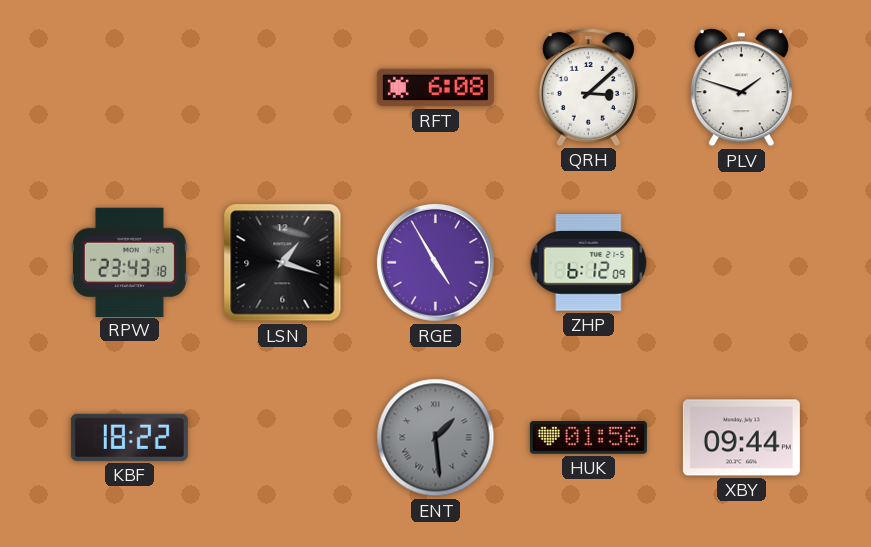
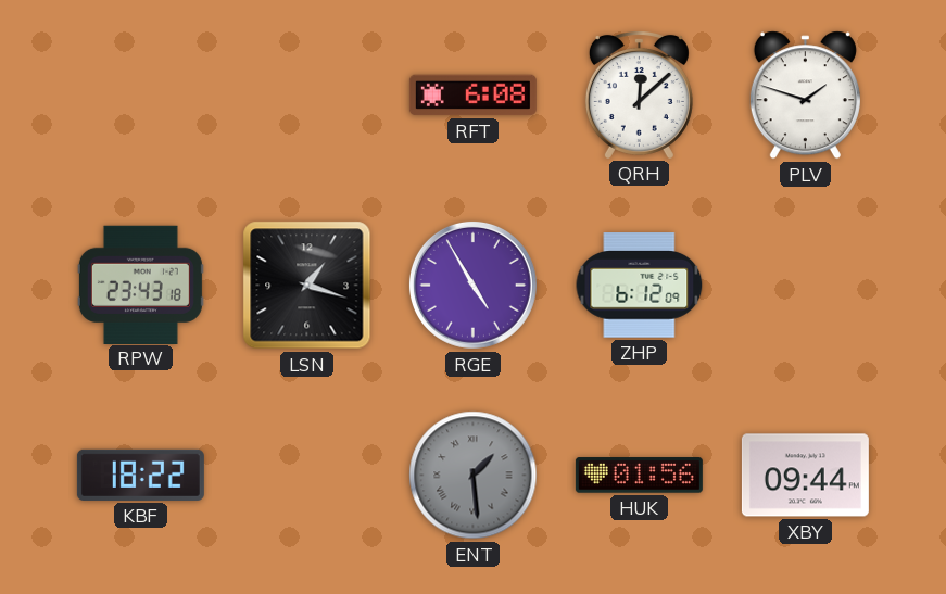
QRH: 3:08 -> 12:08
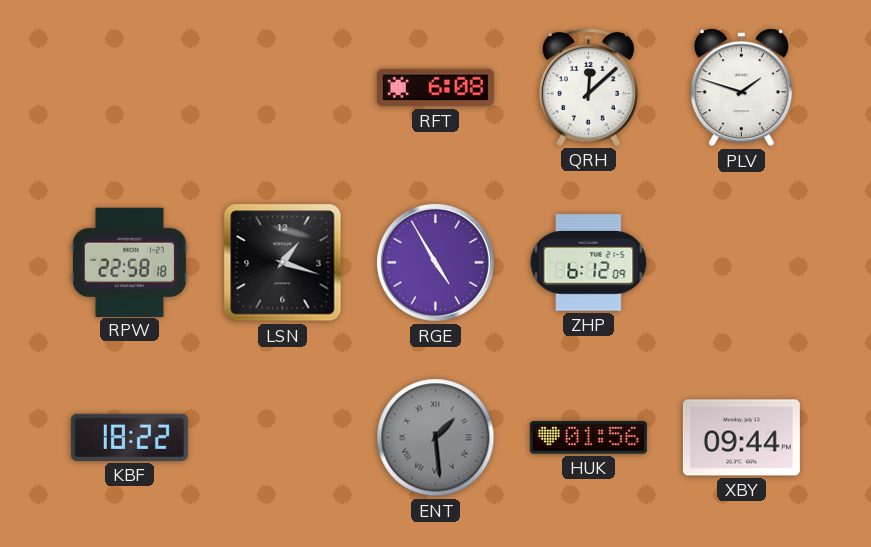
RPW: 23:43 -> 22:58
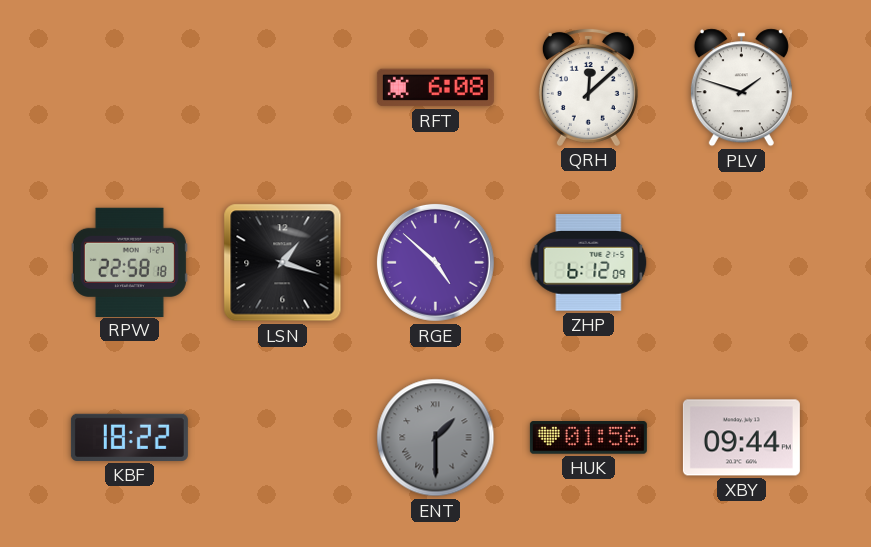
RGE: 4:55 -> 4:52
ENT: 1:29 -> 1:30
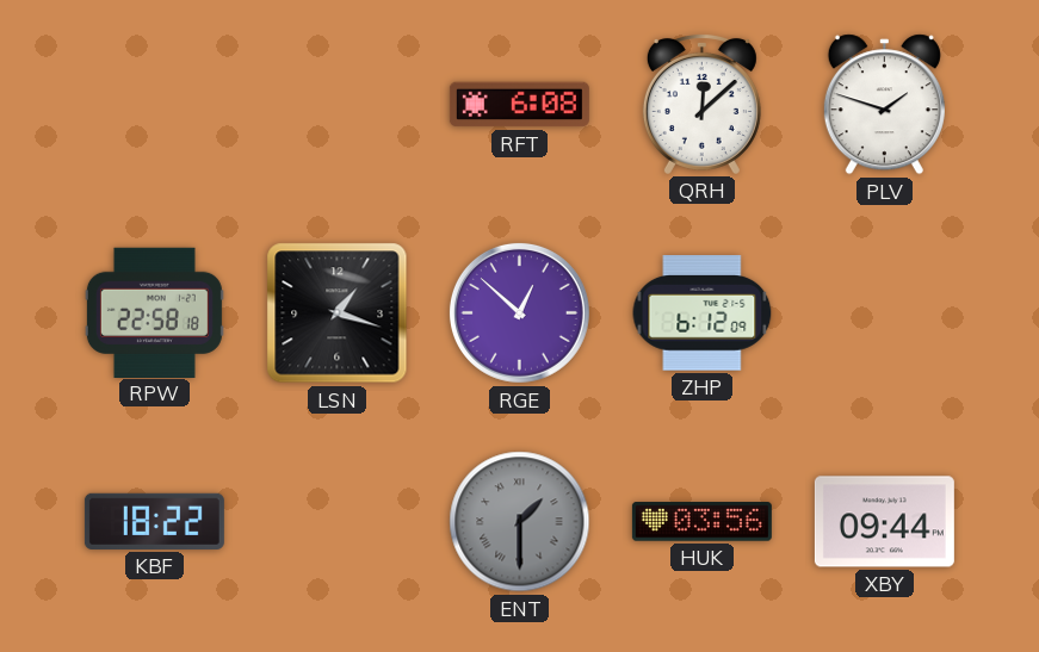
RGE: 4:52 -> 12:52
HUK: 01:56 -> 03:56
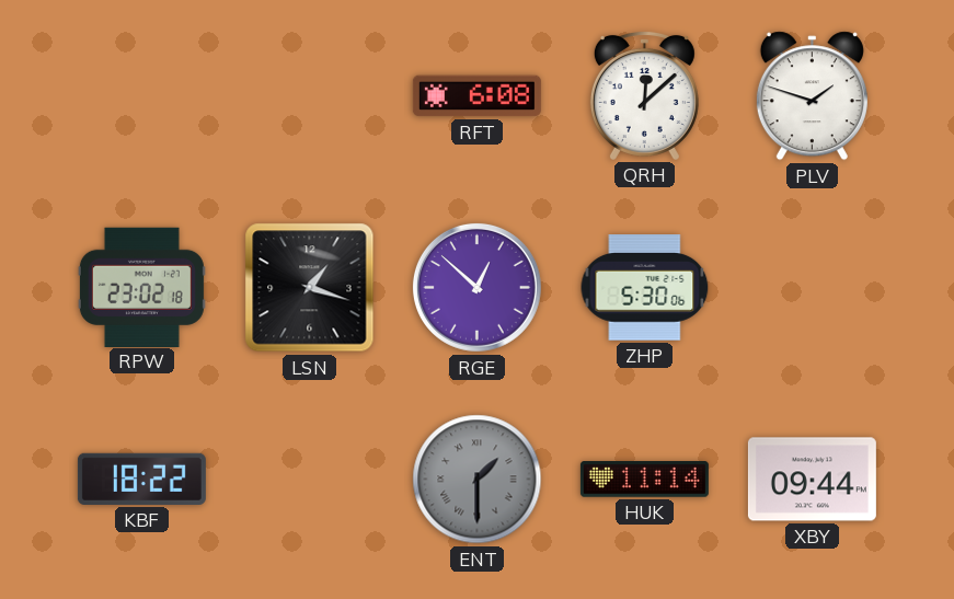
RPW: 22:58 -> 23:02
ZHP: 6:12 -> 5:30
HUK: 03:56 -> 11:14
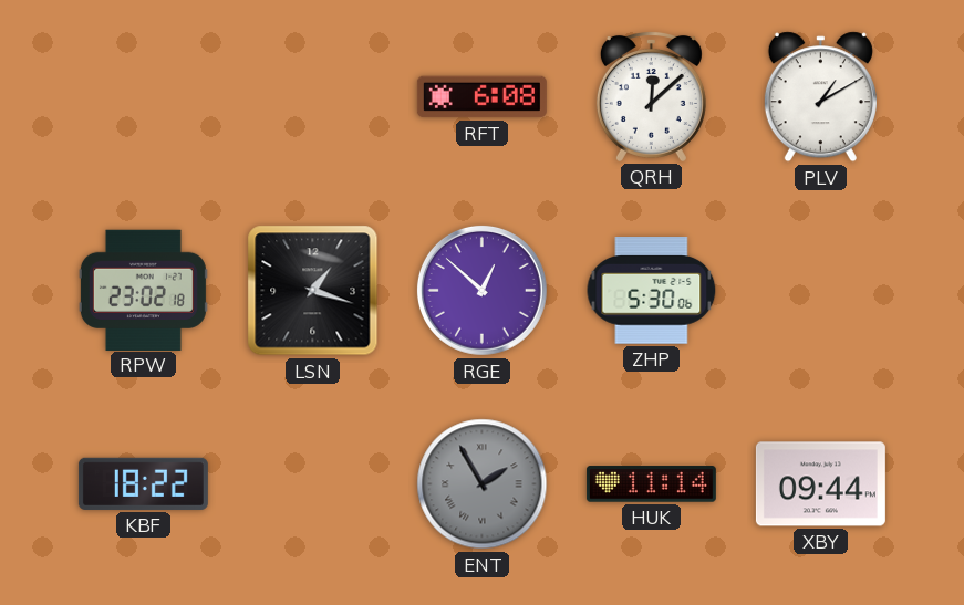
PLV: 1:48 -> 1:10
ENT: 1:30 -> 1:55
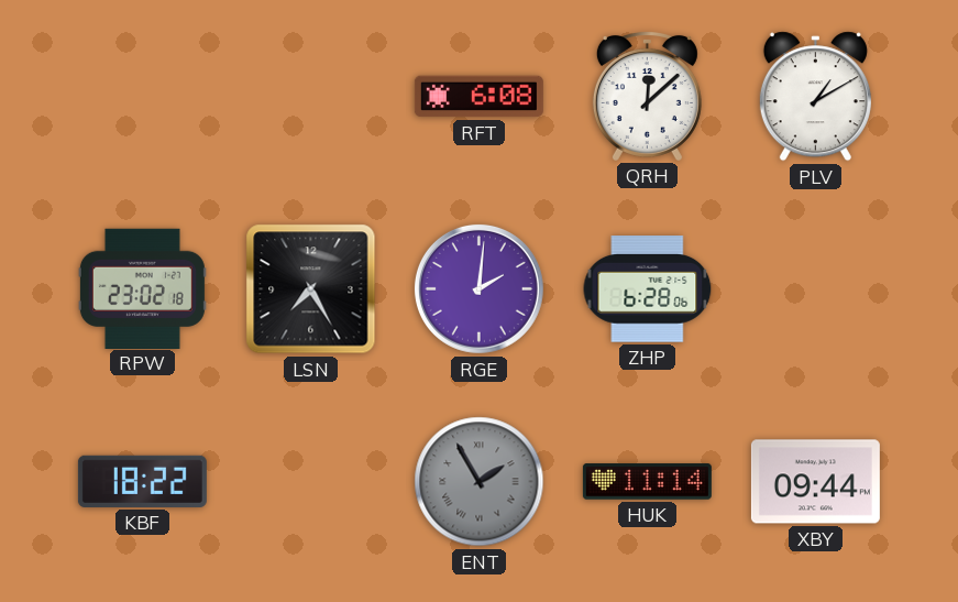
LSN: 1:18 -> 7:25
RGE: 12:52 -> 2:01
ZHP: 5:30 -> 6:28
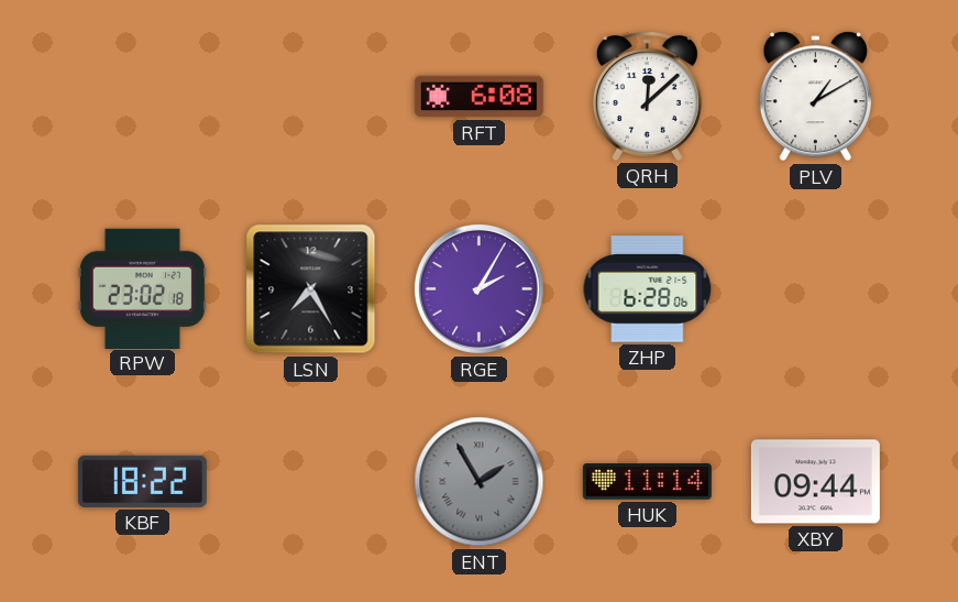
RGE: 2:01 -> 2:05
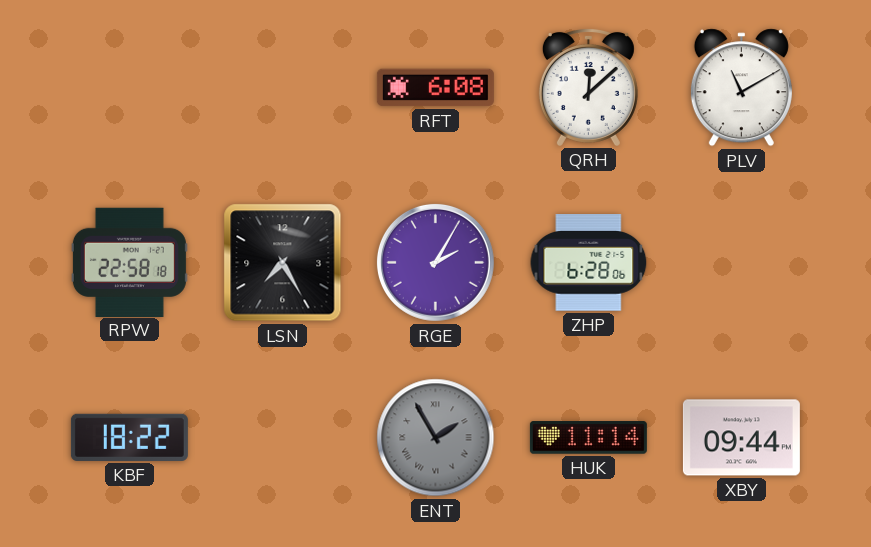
PLV: 1:10 -> 11:10
RPW: 23:02 -> 22:58
